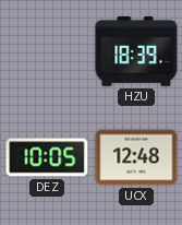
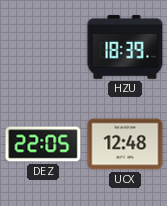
DEZ: 10:05 -> 22:05
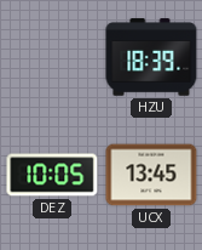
DEZ: 22:05 -> 10:05
UCX: 12:48 -> 13:45
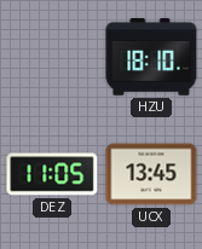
HZU: 18:39 -> 18:10
DEZ: 10:05 -> 11:05
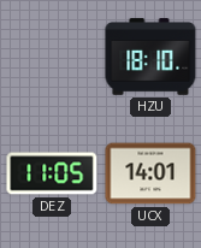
UCX: 13:45 -> 14:01
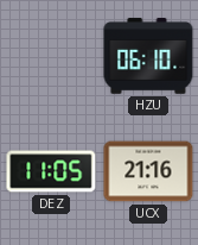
HZU: 18:10 -> 06:10
UCX: 14:01 -> 21:16
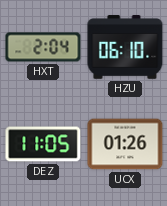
HXT: none -> 2:04
UCX: 21:16 -> 01:26
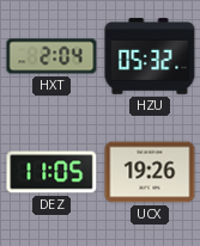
HZU: 06:10 -> 05:32
UCX: 01:26 -> 19:26
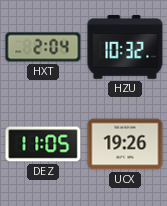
HZU: 05:32 -> 10:32
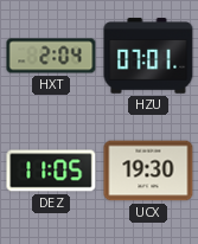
HZU: 10:32 -> 07:01
UCX: 19:26 -> 19:30
